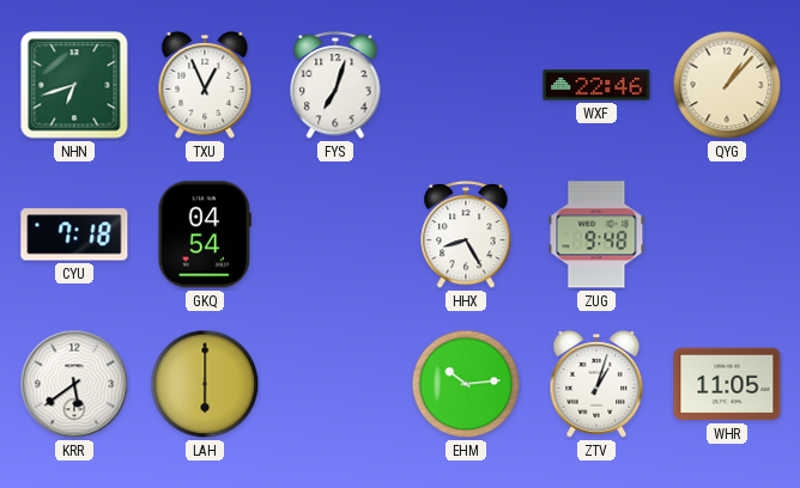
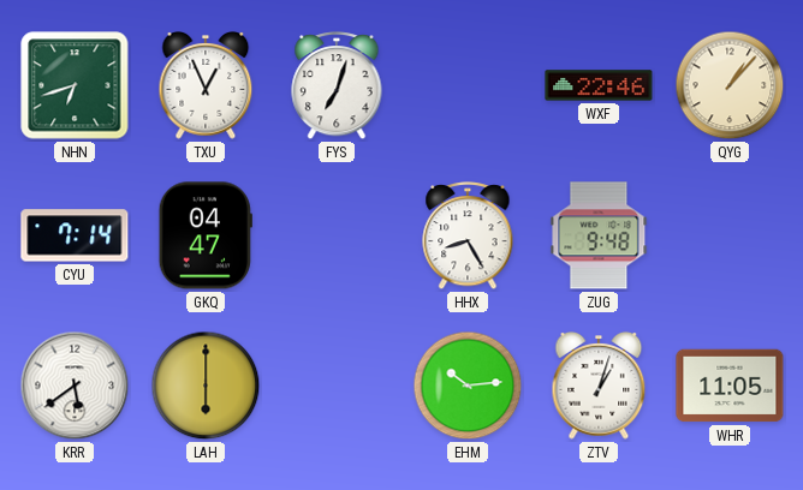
CYU: 7:18 -> 7:14
GKQ: 04:54 -> 04:47
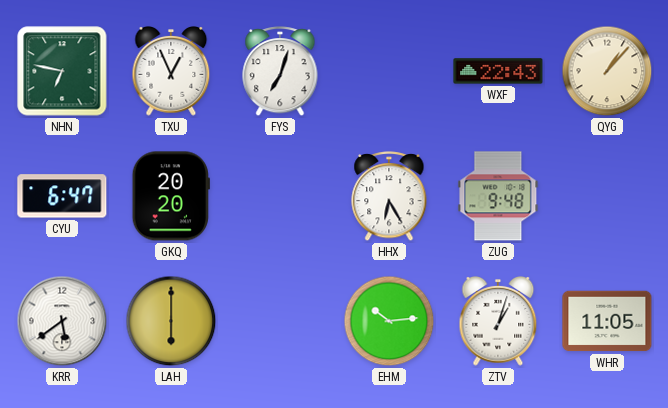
NHN: 6:42 -> 6:47
WXF: 22:46 -> 22:43
CYU: 7:14 -> 6:47
GKQ: 04:47 -> 20:20
HHX: 8:25 -> 6:25
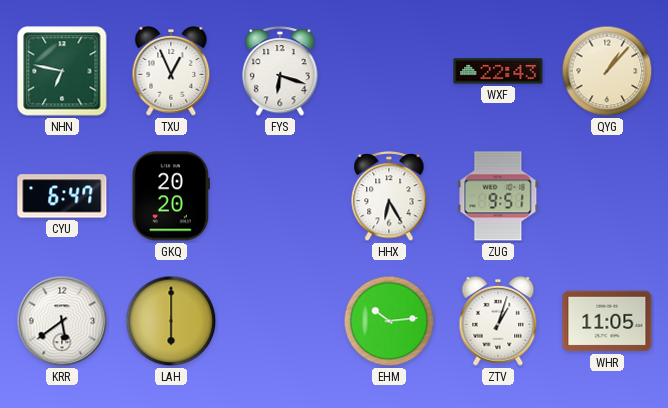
FYS: 7:03 -> 6:18
ZUG: 9:48 -> 9:51
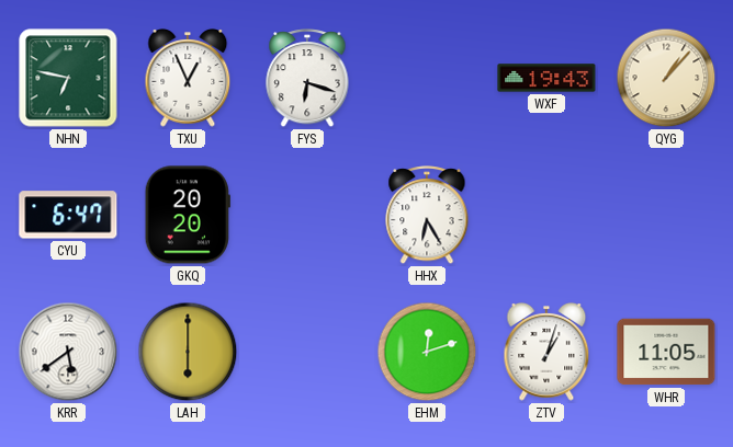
WXF: 22:43 -> 19:43
ZUG: 9:51 -> none
EHM: 10:14 -> 12:12
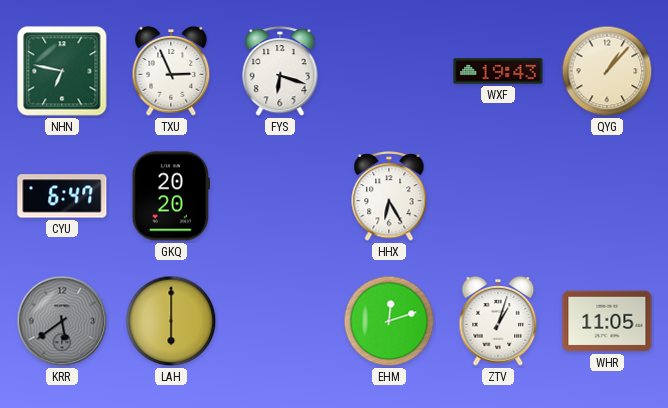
TXU: 12:56 -> 2:56
KRR dial: white -> grey
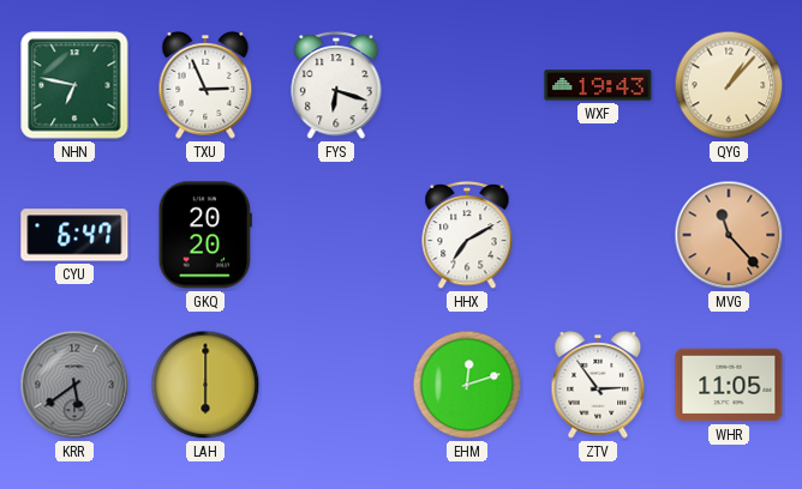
HHX: 6:25 -> 7:10
MVG: none -> 11:23
ZTV: 1:03 -> 2:54
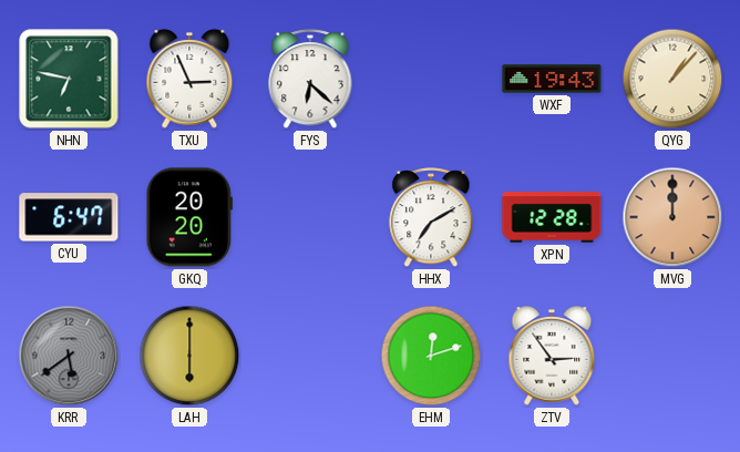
FYS: 6:18 -> 6:22
XPN: none -> 12:28
MVG: 11:23 -> 12:00
WHR: 11:05 -> none
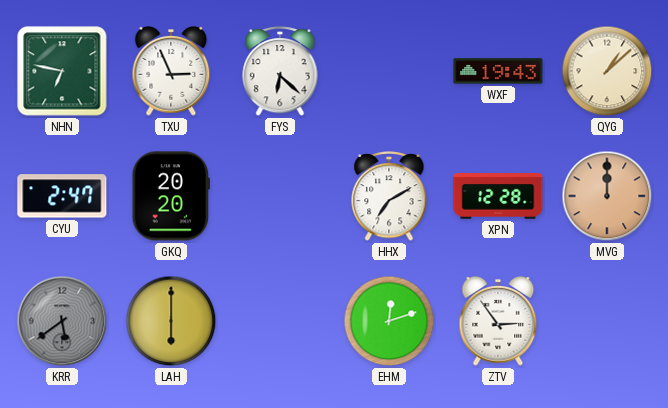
QYG: 1:07 -> 1:08
CYU: 6:47 -> 2:47
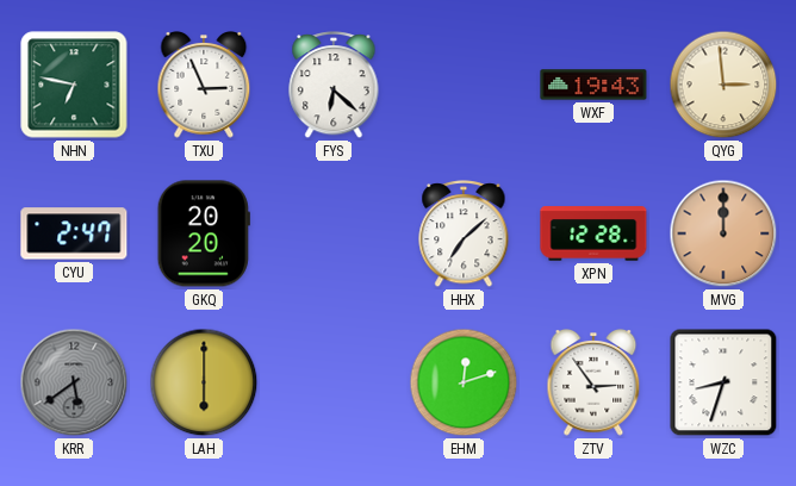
QYG: 1:08 -> 2:59
HHX: 7:10 -> 7:08
WZC: none -> 8:33
